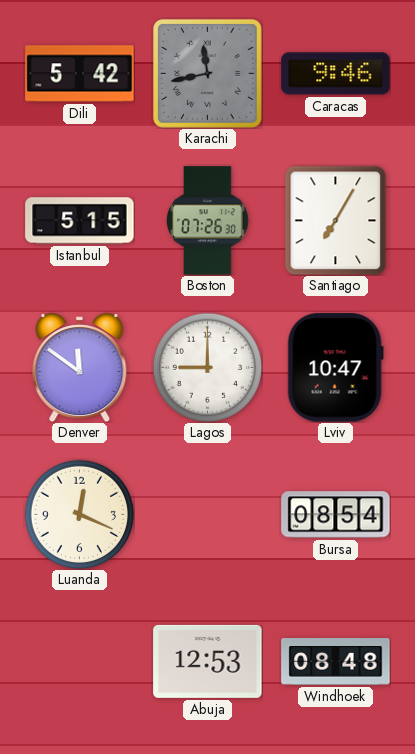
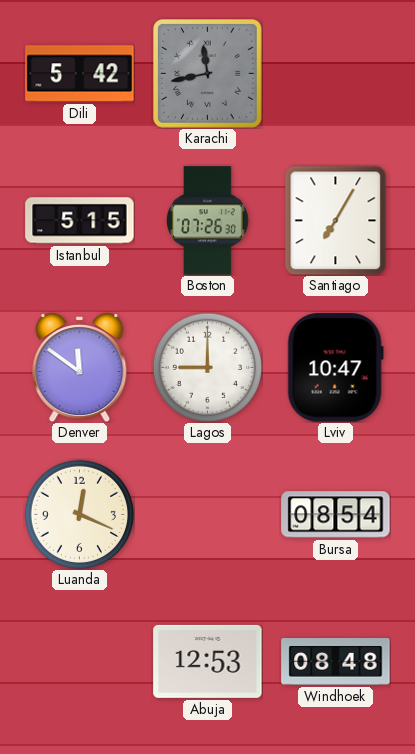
Caracas: 9:46 -> none
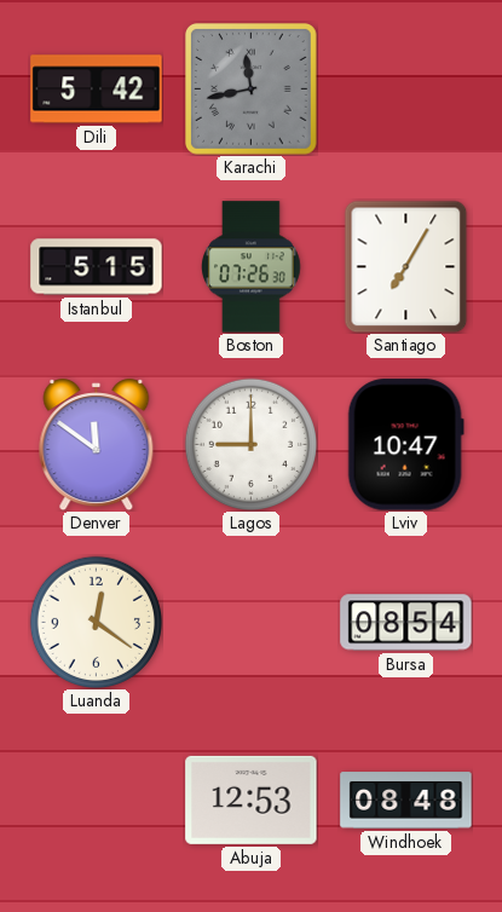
Luanda: 12:19 -> 12:21
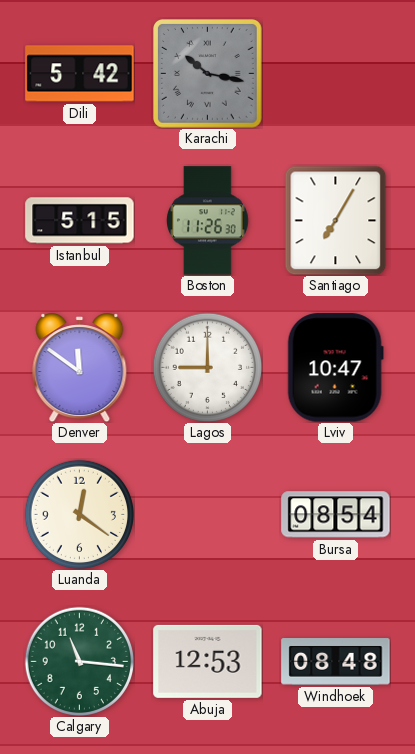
Karachi: 11:43 -> 10:17
Boston: 07:26 -> 11:26
Calgary: none -> 11:16
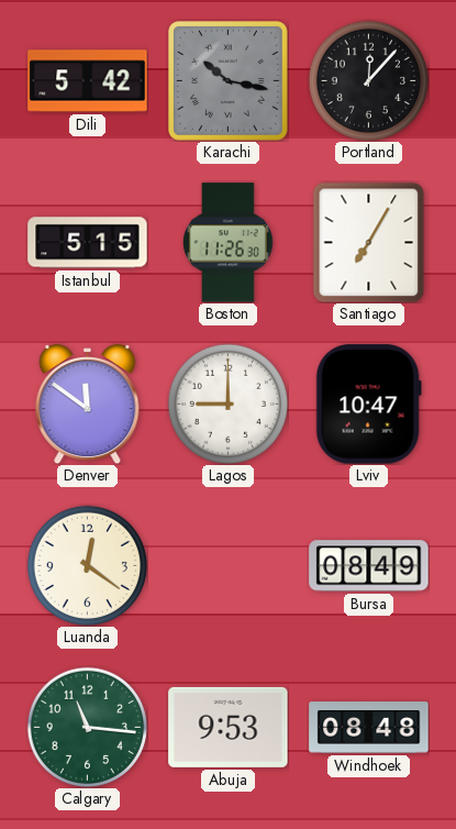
Portland: none -> 12:07
Bursa: 08:54 -> 08:49
Abuja: 12:53 -> 9:53
